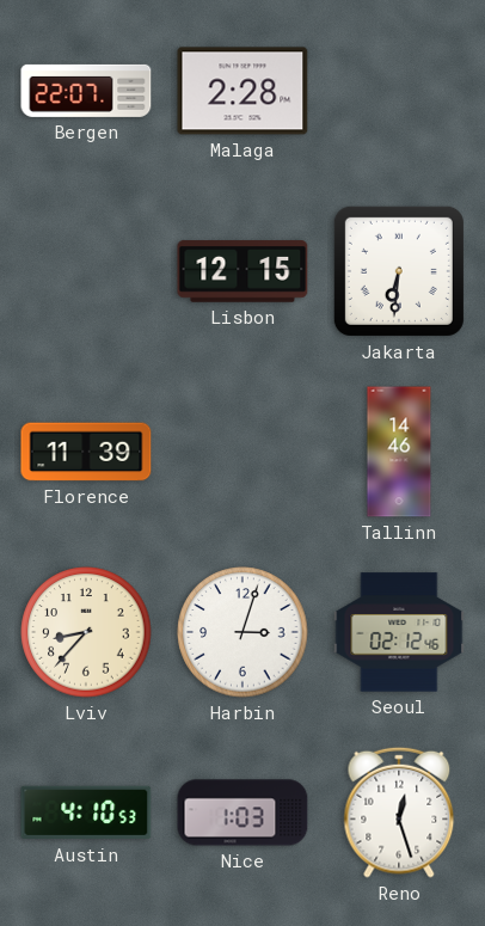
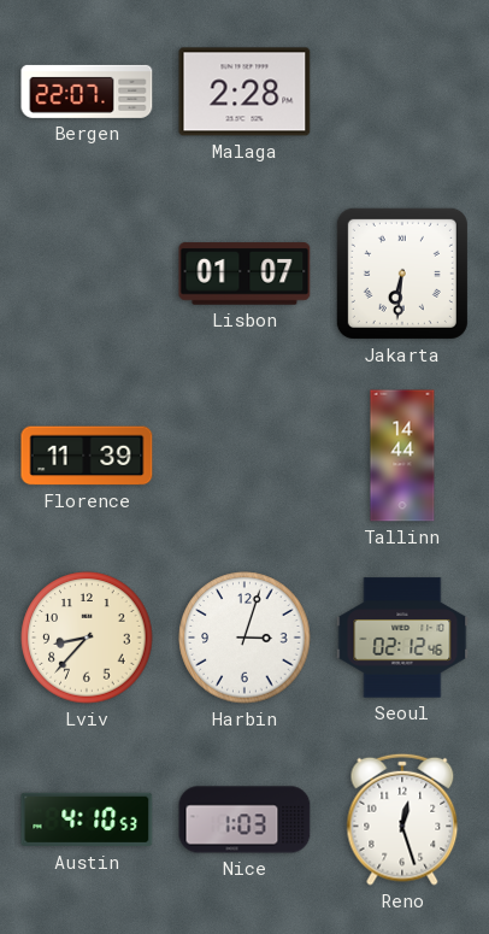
Lisbon: 12:15 -> 01:07
Tallinn: 14:46 -> 14:44
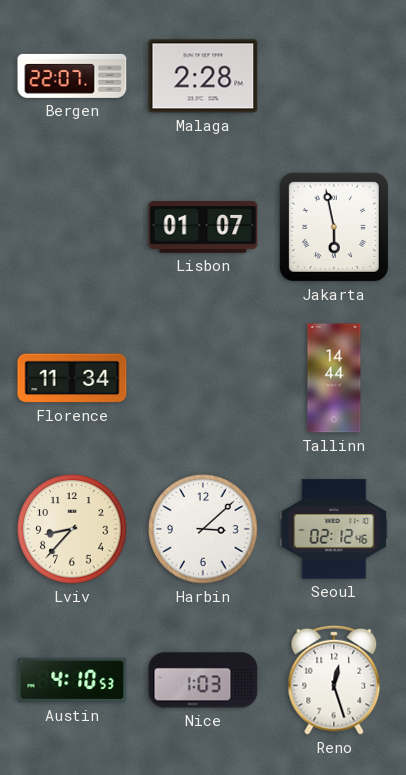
Jakarta: 6:31 -> 5:58
Florence: 11:39 -> 11:34
Harbin: 3:03 -> 3:08
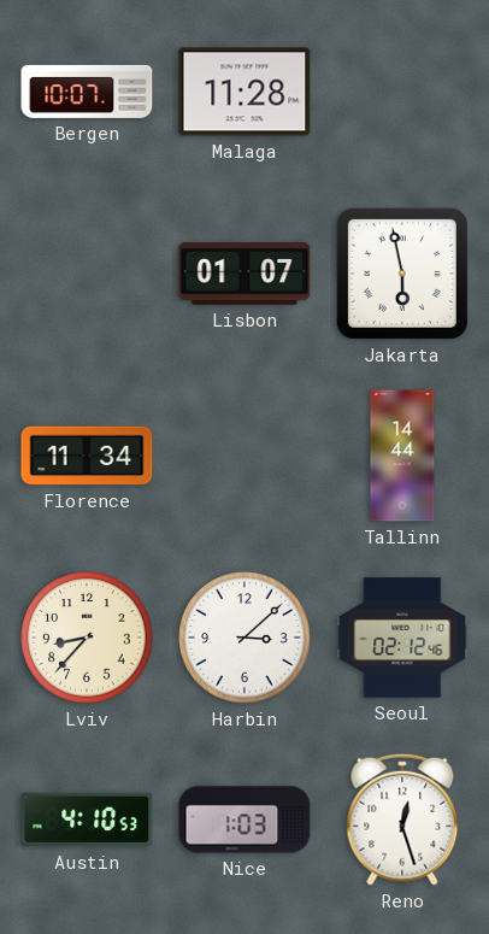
Bergen: 22:07 -> 10:07
Malaga: 2:28 -> 11:28
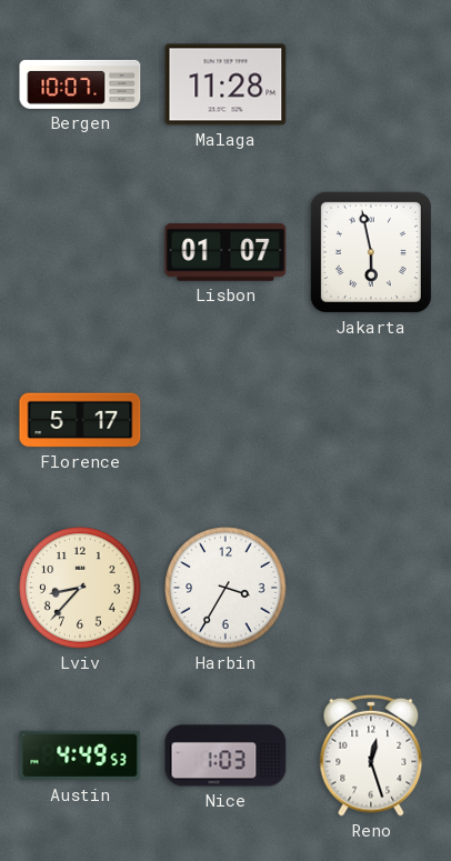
Florence: 11:34 -> 5:17
Tallinn: 14:44 -> none
Harbin: 3:08 -> 3:35
Seoul: 02:12 -> none
Austin: 4:10 -> 4:49
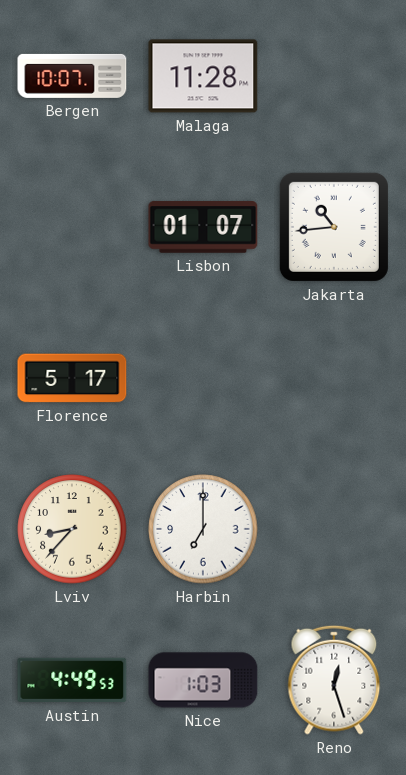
Jakarta: 5:58 -> 10:44
Harbin: 3:35 -> 7:00
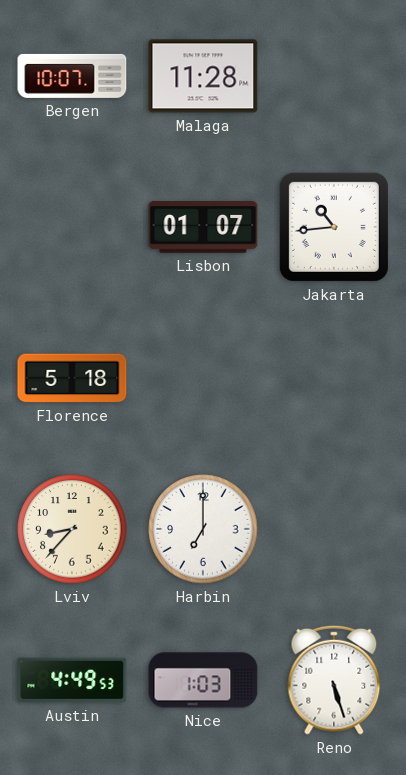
Florence: 5:17 -> 5:18
Reno: 12:27 -> 5:27
